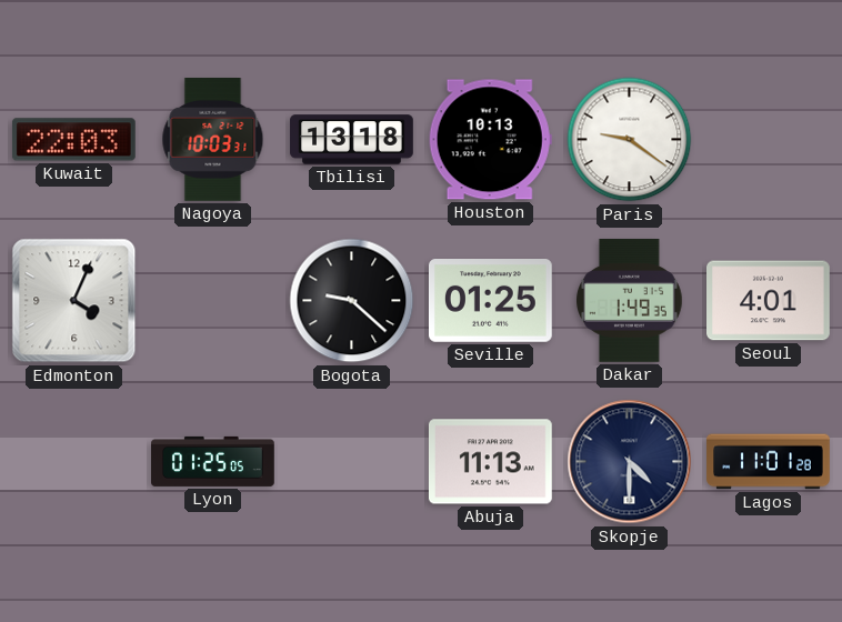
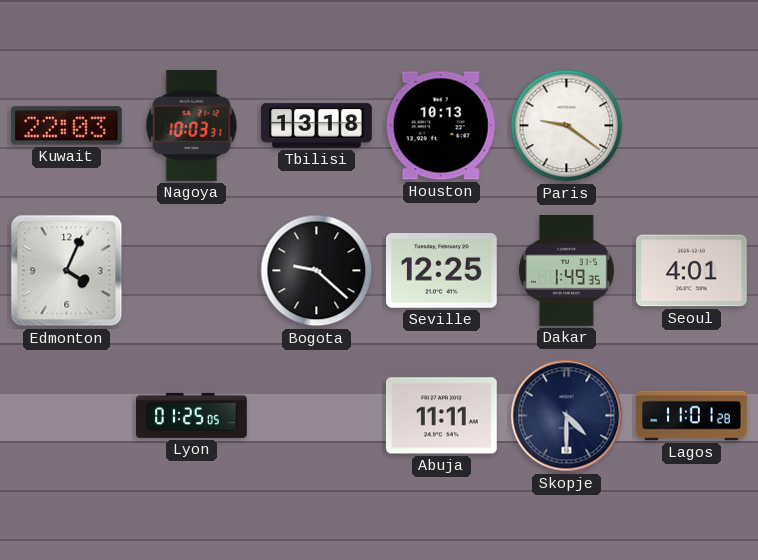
Seville: 01:25 -> 12:25
Abuja: 11:13 -> 11:11
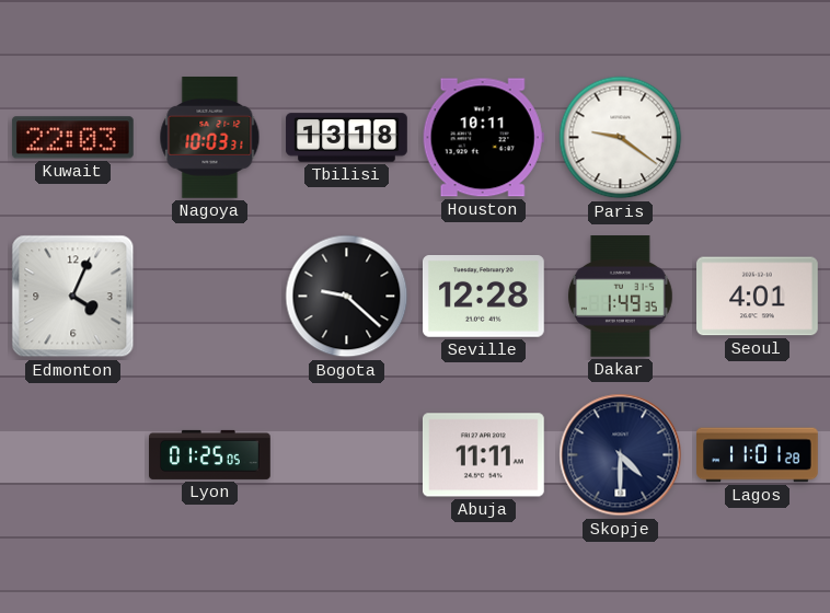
Houston: 10:13 -> 10:11
Seville: 12:25 -> 12:28
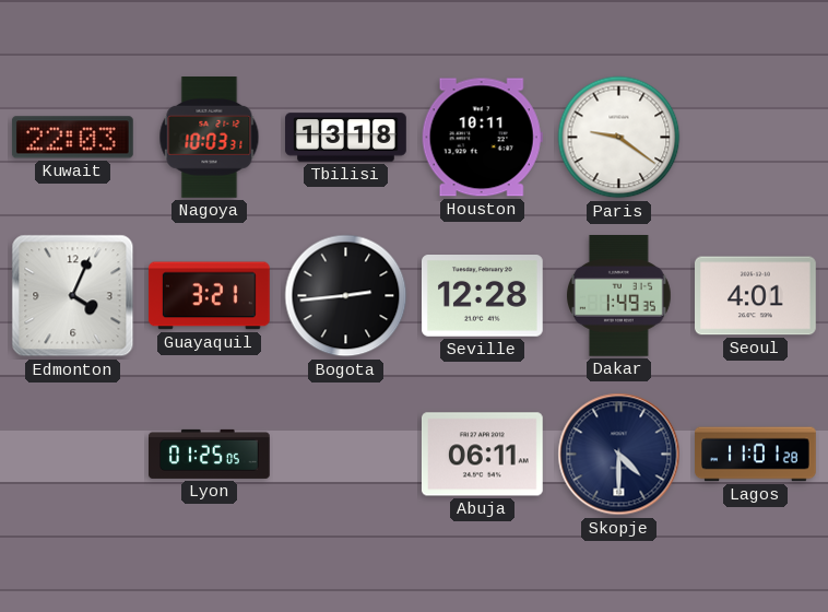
Guayaquil: none -> 3:21
Bogota: 9:22 -> 2:44
Abuja: 11:11 -> 06:11
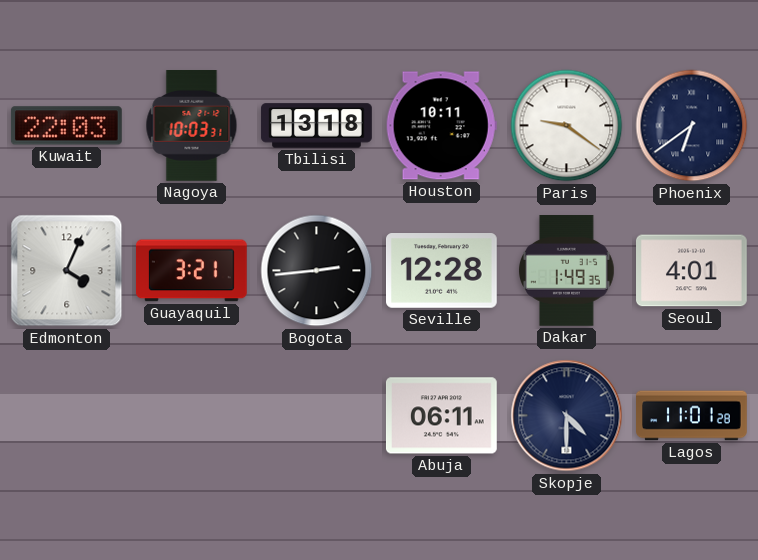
Phoenix: none -> 6:39
Lyon: 01:25 -> none
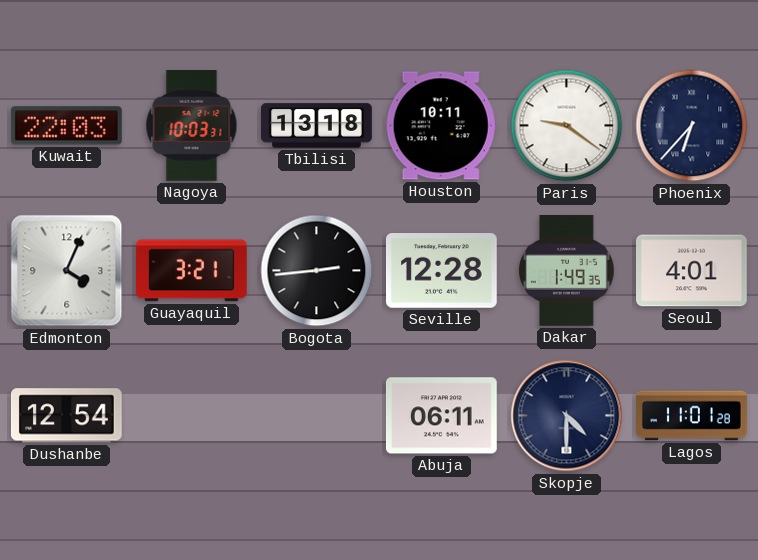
Phoenix: 6:39 -> 6:37
Dushanbe: none -> 12:54
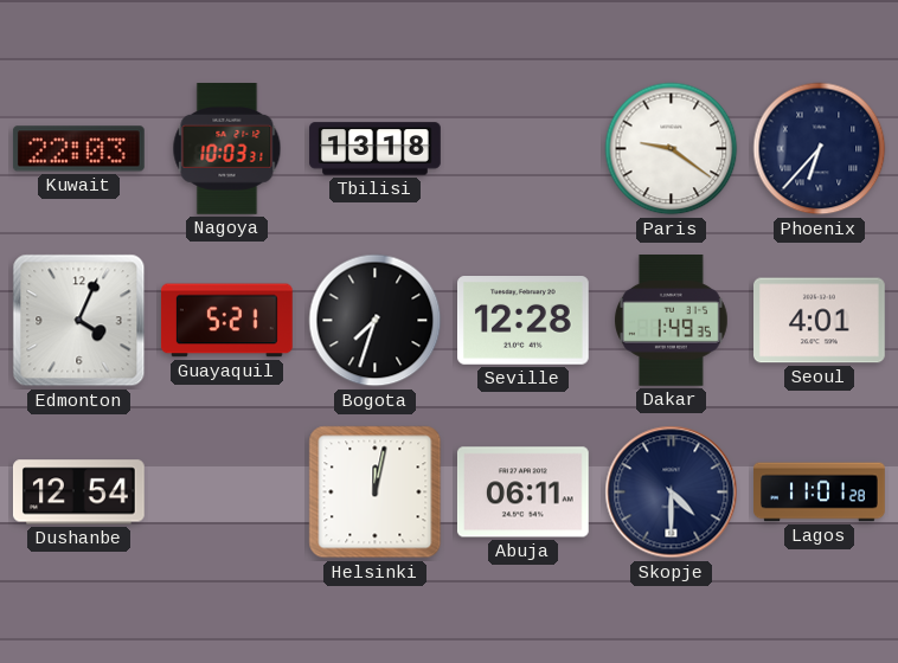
Houston: 10:11 -> none
Guayaquil: 3:21 -> 5:21
Bogota: 2:44 -> 7:33
Helsinki: none -> 12:02
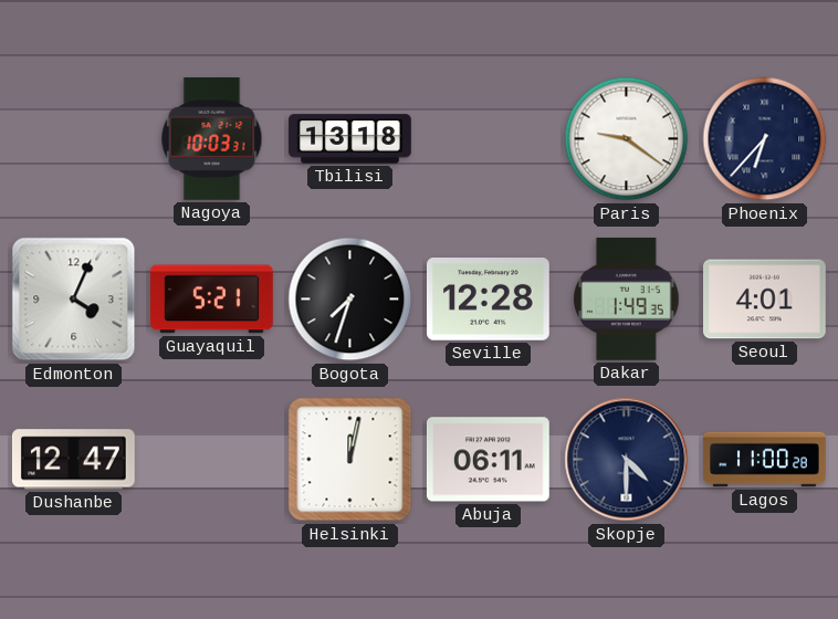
Kuwait: 22:03 -> none
Dushanbe: 12:54 -> 12:47
Lagos: 11:01 -> 11:00
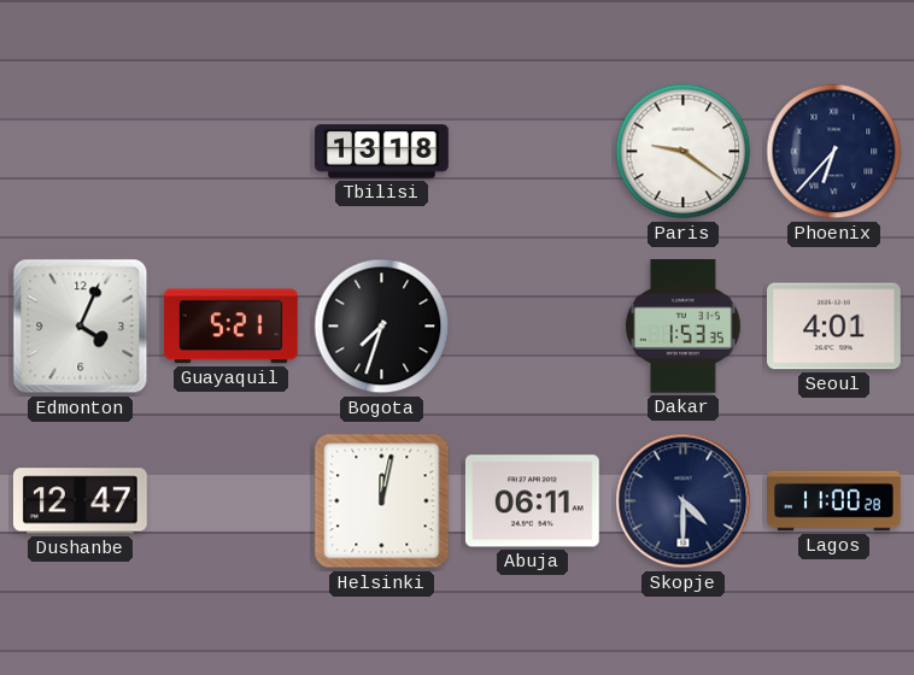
Nagoya: 10:03 -> none
Seville: 12:28 -> none
Dakar: 1:49 -> 1:53
